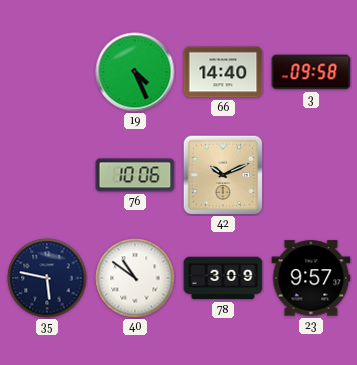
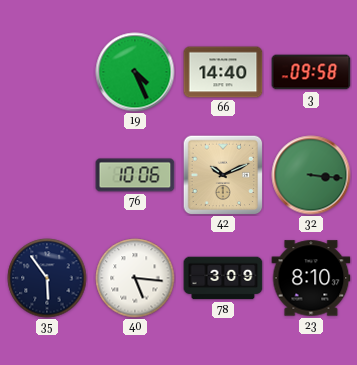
32: none -> 3:16
35: 5:47 -> 5:54
40: 10:51 -> 5:16
23: 9:57 -> 8:10
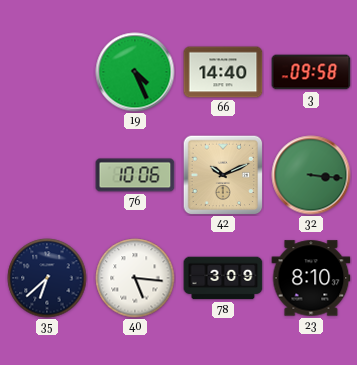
35: 5:54 -> 6:38
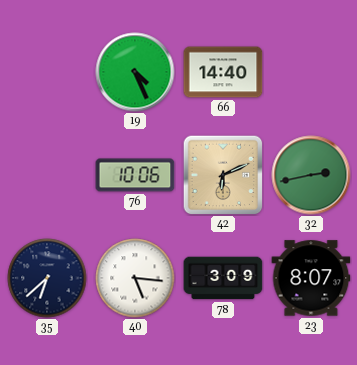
3: 09:58 -> none
42: 10:11 -> 6:11
32: 3:16 -> 2:43
23: 8:10 -> 8:07
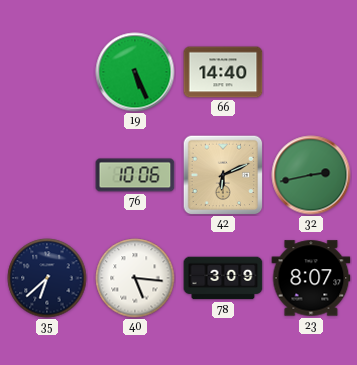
19: 4:26 -> 5:26
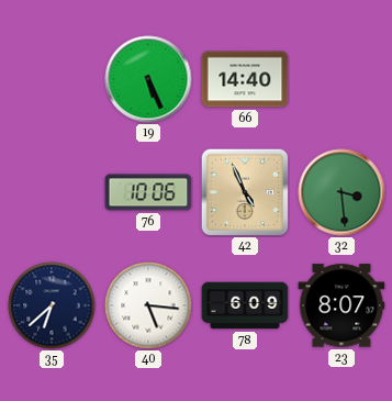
42: 6:11 -> 4:56
32: 2:43 -> 3:29
78: 3:09 -> 6:09
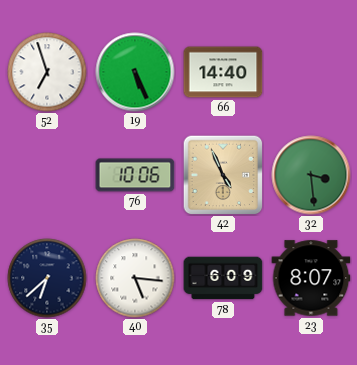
52: none -> 6:57
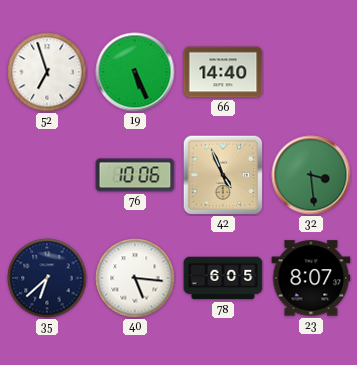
78: 6:09 -> 6:05
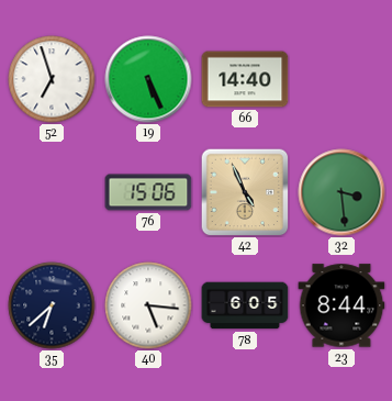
76: 10:06 -> 15:06
23: 8:07 -> 8:44
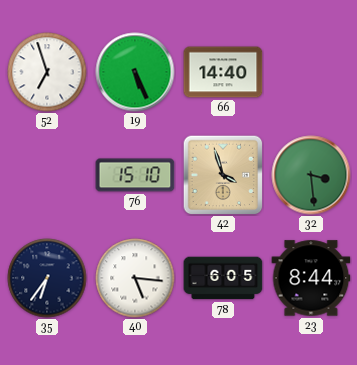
76: 15:06 -> 15:10
42: 4:56 -> 3:57
35: 6:38 -> 6:36
